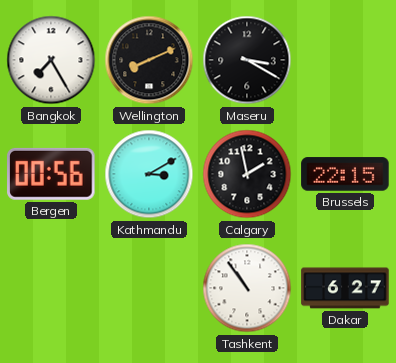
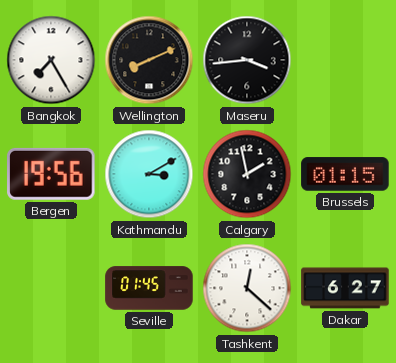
Maseru: 3:20 -> 3:44
Bergen: 00:56 -> 19:56
Brussels: 22:15 -> 01:15
Seville: none -> 01:45
Tashkent: 10:54 -> 12:22
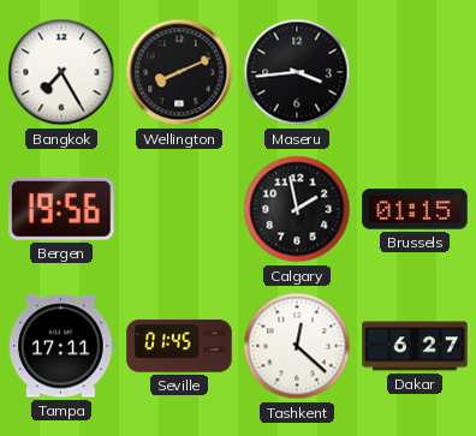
Kathmandu: 3:10 -> none
Tampa: none -> 17:11
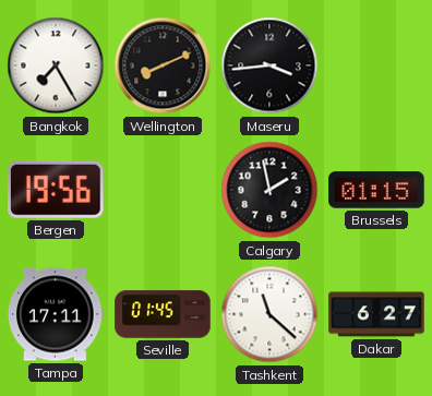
Tashkent: 12:22 -> 11:22
